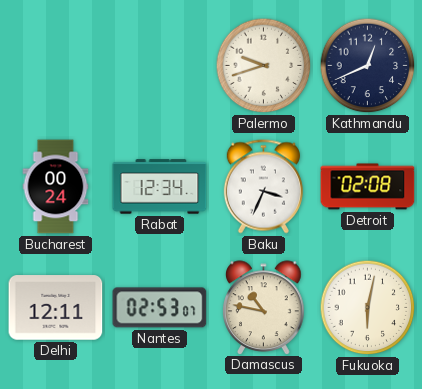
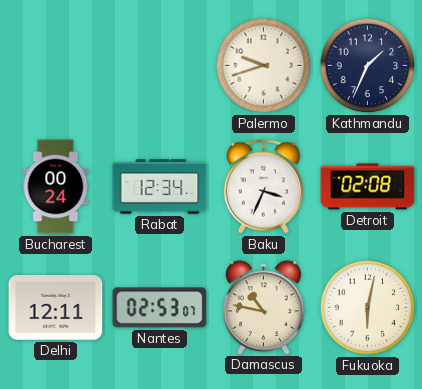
Kathmandu: 12:41 -> 1:34
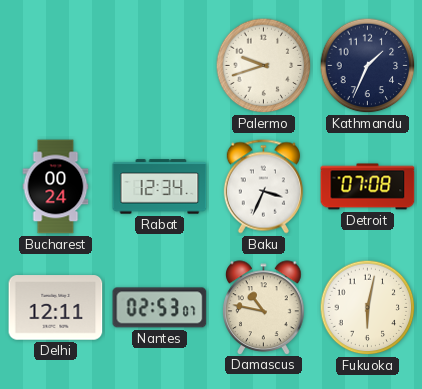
Detroit: 02:08 -> 07:08
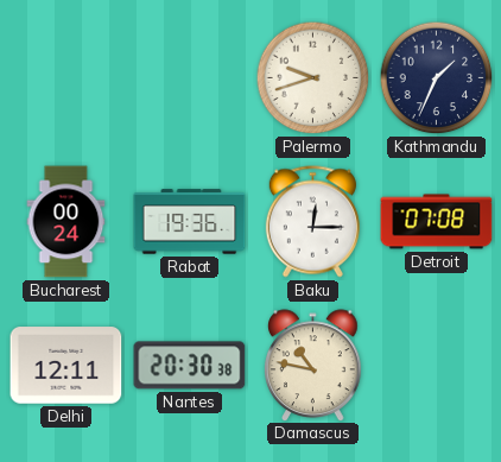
Rabat: 12:34 -> 19:36
Baku: 3:34 -> 12:15
Nantes: 02:53 -> 20:30
Fukuoka: 6:02 -> none
